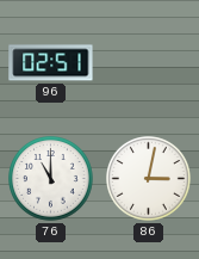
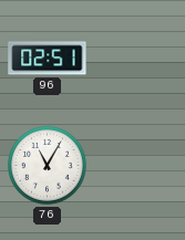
76: 11:00 -> 11:05
86: 3:02 -> none
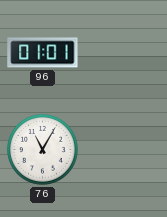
96: 02:51 -> 01:01
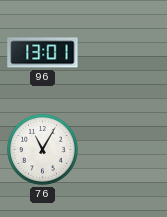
96: 01:01 -> 13:01
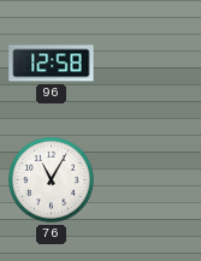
96: 13:01 -> 12:58
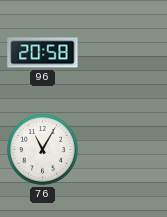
96: 12:58 -> 20:58
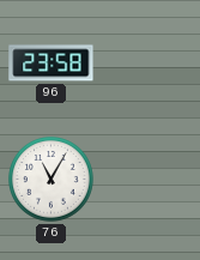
96: 20:58 -> 23:58
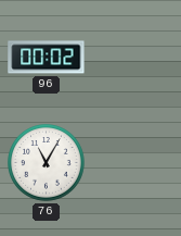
96: 23:58 -> 00:02
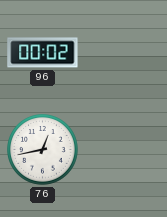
76: 11:05 -> 12:43
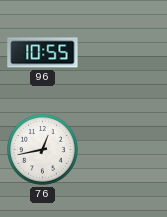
96: 00:02 -> 10:55
